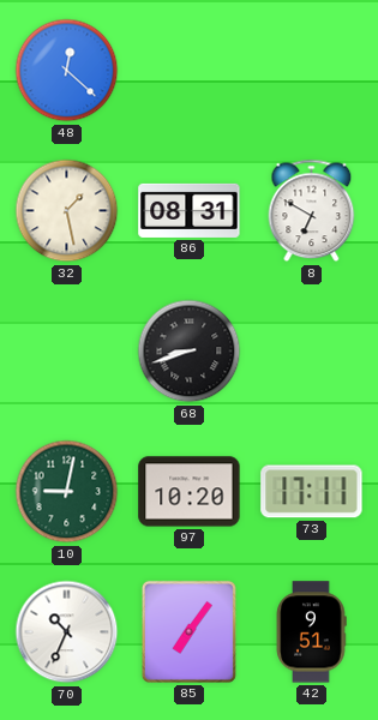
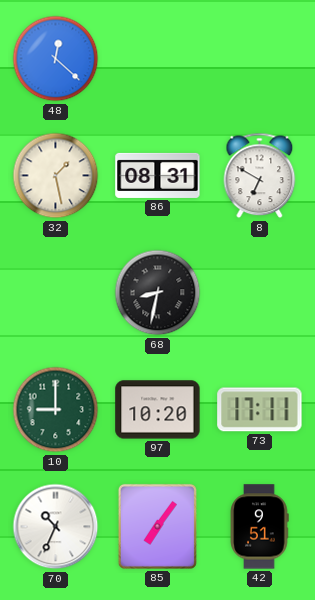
68: 8:42 -> 8:32
10: 9:02 -> 9:00
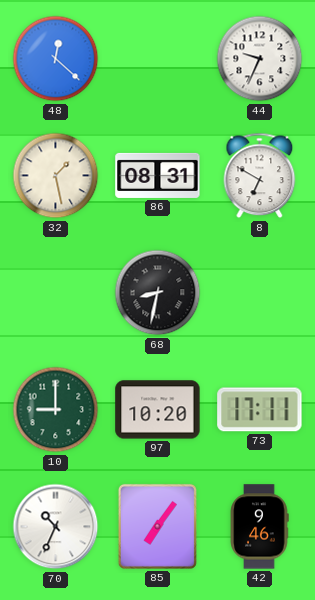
44: none -> 9:34
42: 9:51 -> 9:46
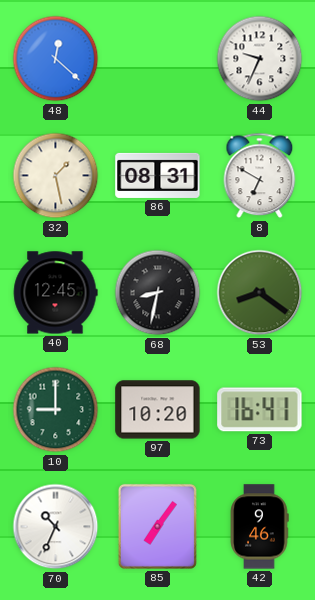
40: none -> 12:45
53: none -> 8:21
73: 17:11 -> 16:41
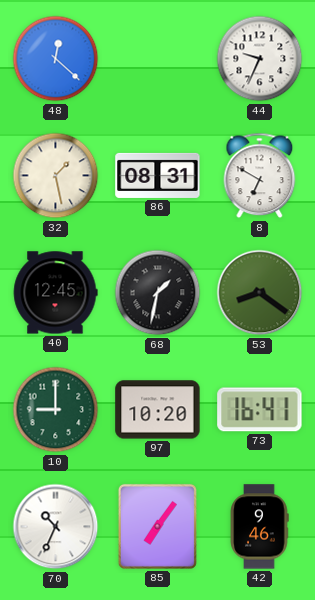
68: 8:32 -> 1:32
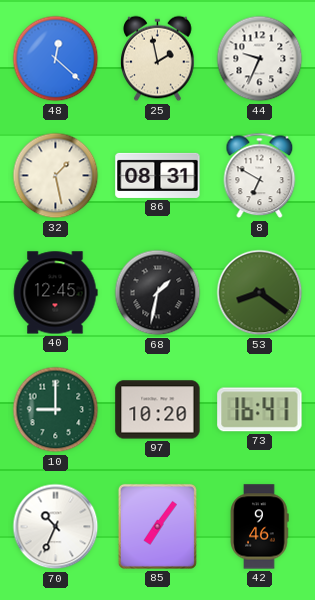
25: none -> 1:58
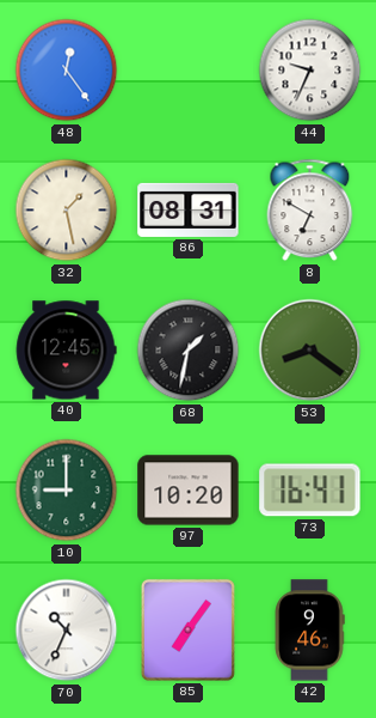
48: 12:22 -> 12:24
25: 1:58 -> none
